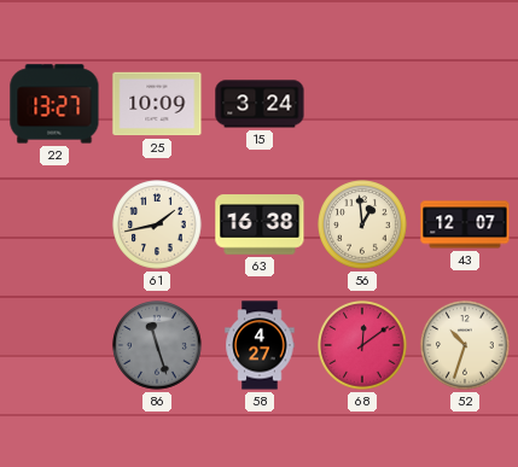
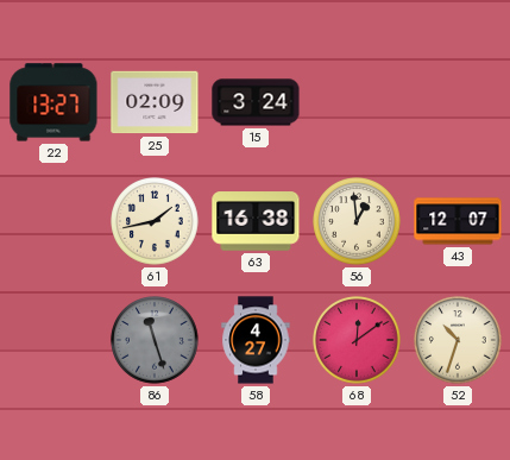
25: 10:09 -> 02:09
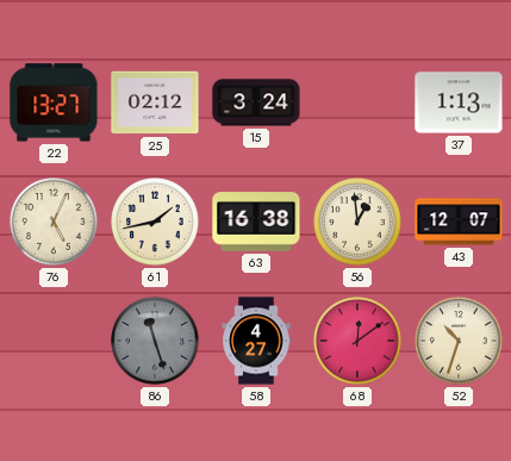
25: 02:09 -> 02:12
37: none -> 1:13
76: none -> 5:04
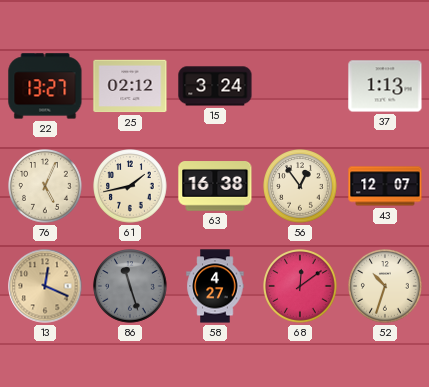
56: 12:59 -> 12:54
13: none -> 12:19
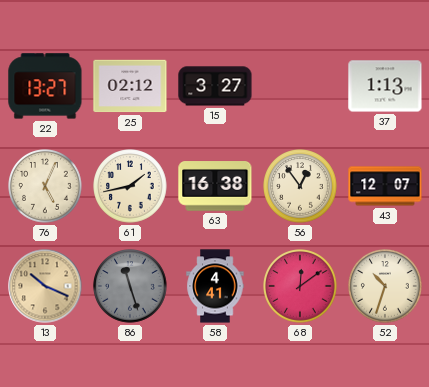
15: 3:24 -> 3:27
13: 12:19 -> 10:19
58: 4:27 -> 4:41
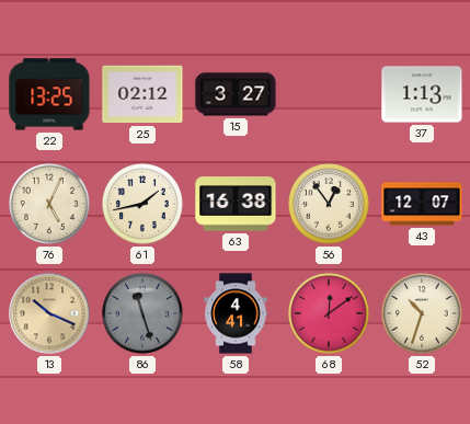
22: 13:27 -> 13:25
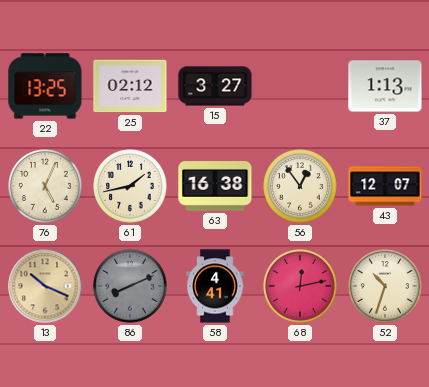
86: 11:27 -> 8:11
68: 12:09 -> 12:13
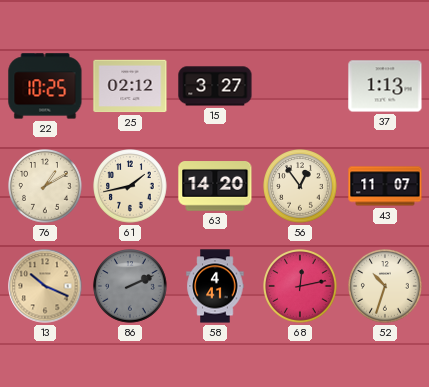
22: 13:25 -> 10:25
76: 5:04 -> 1:10
63: 16:38 -> 14:20
43: 12:07 -> 11:07
86: 8:11 -> 2:11
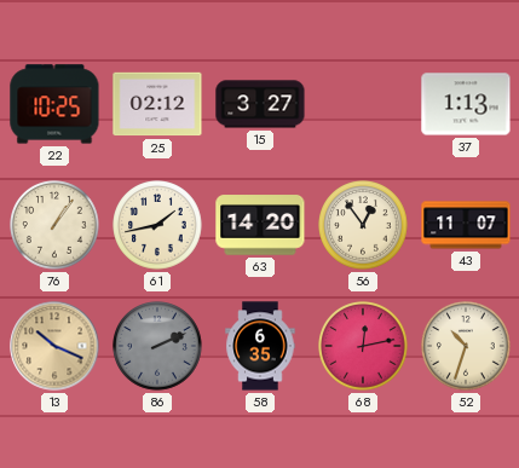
76: 1:10 -> 1:06
58: 4:41 -> 6:35
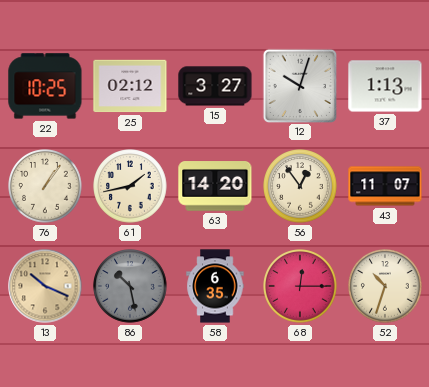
12: none -> 10:03
86: 2:11 -> 10:28
68: 12:13 -> 12:15
